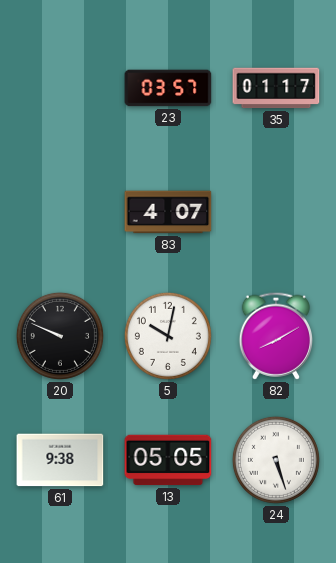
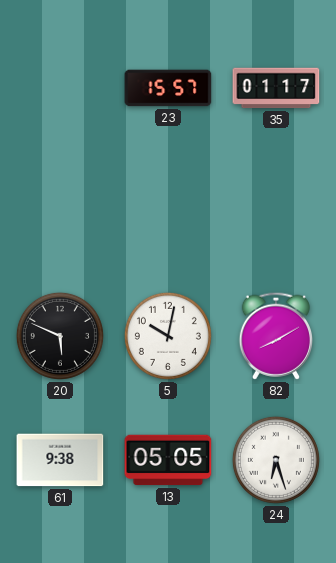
23: 03:57 -> 15:57
83: 4:07 -> none
20: 9:49 -> 5:49
24: 5:27 -> 6:27
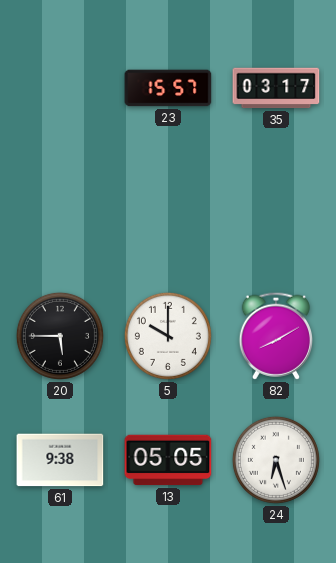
35: 01:17 -> 03:17
20: 5:49 -> 5:45
5: 10:02 -> 10:00
